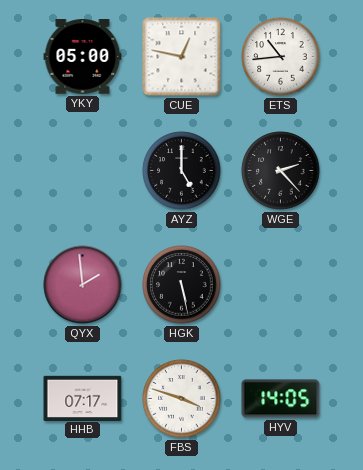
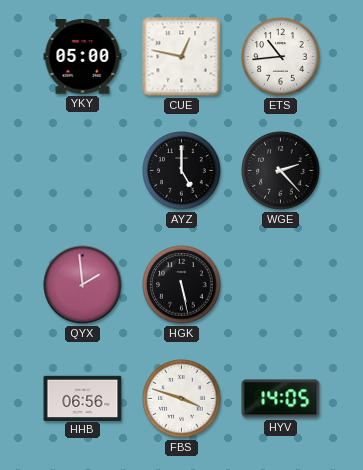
HHB: 07:17 -> 06:56
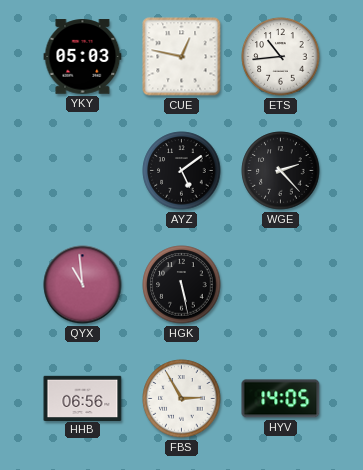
YKY: 05:00 -> 05:03
AYZ: 5:00 -> 5:09
QYX: 1:59 -> 10:59
FBS: 3:48 -> 2:55
